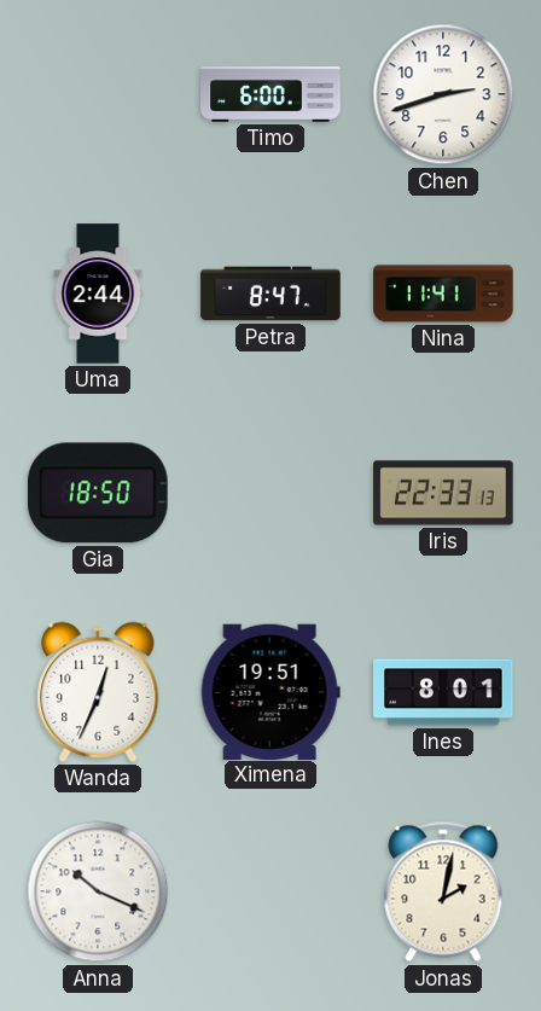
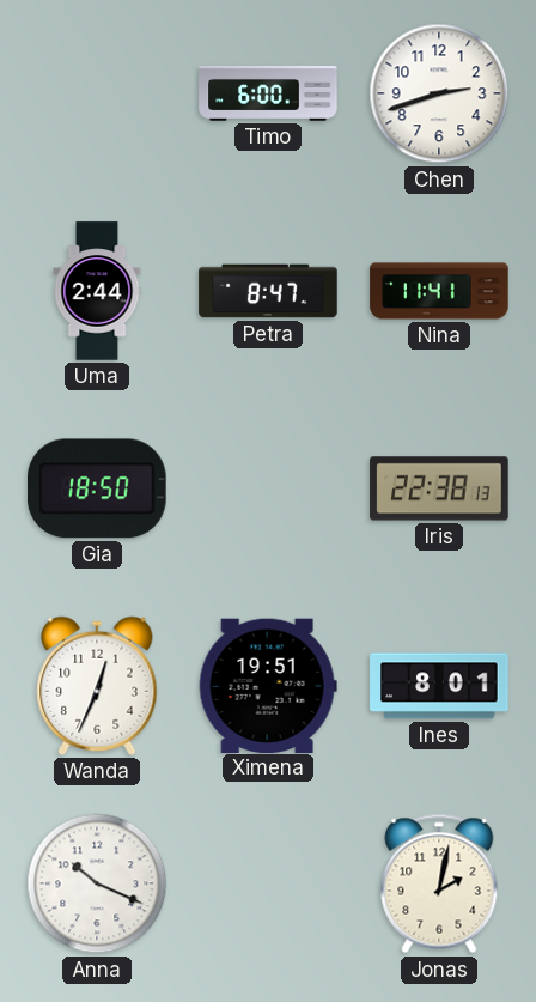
Iris: 22:33 -> 22:38
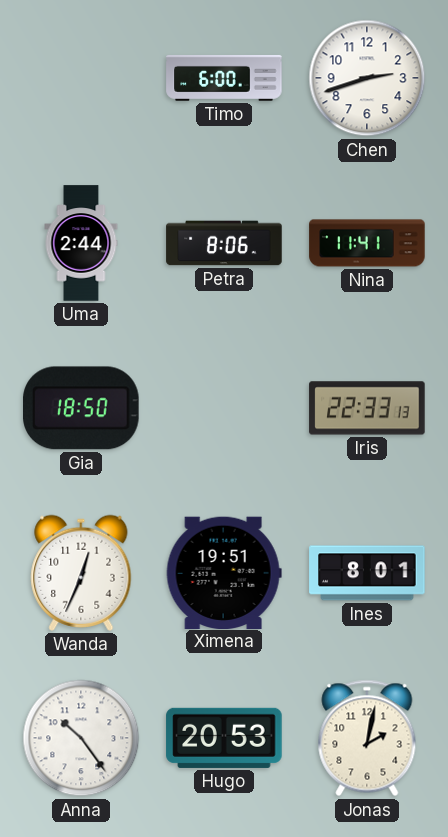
Petra: 8:47 -> 8:06
Iris: 22:38 -> 22:33
Anna: 10:19 -> 10:24
Hugo: none -> 20:53
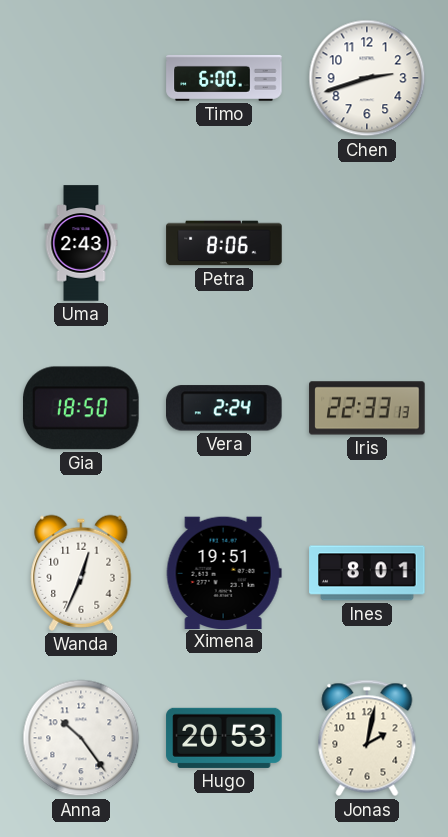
Uma: 2:44 -> 2:43
Nina: 11:41 -> none
Vera: none -> 2:24
